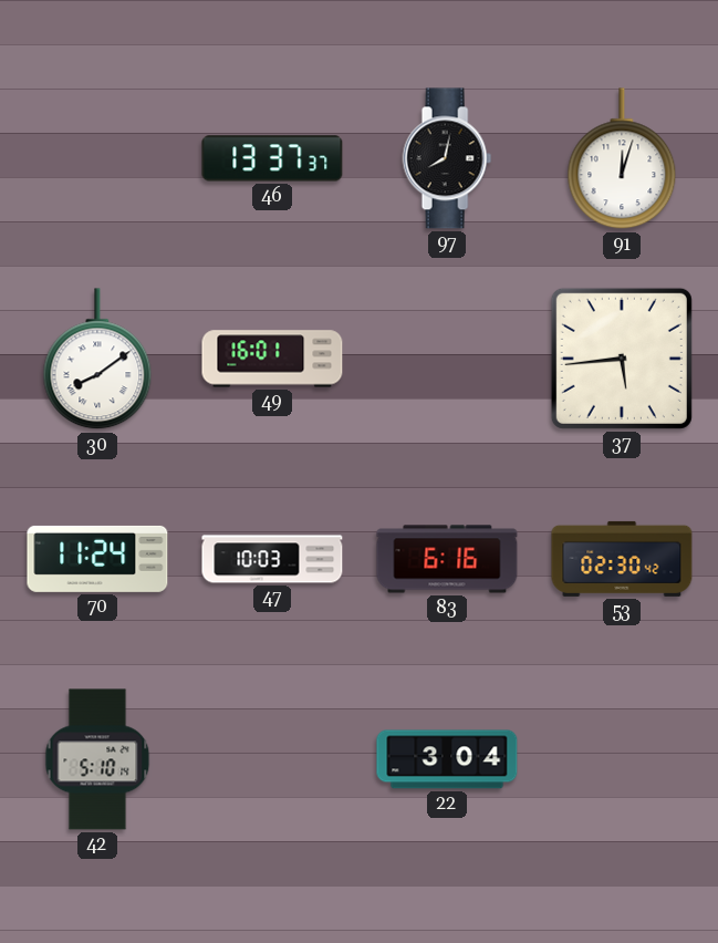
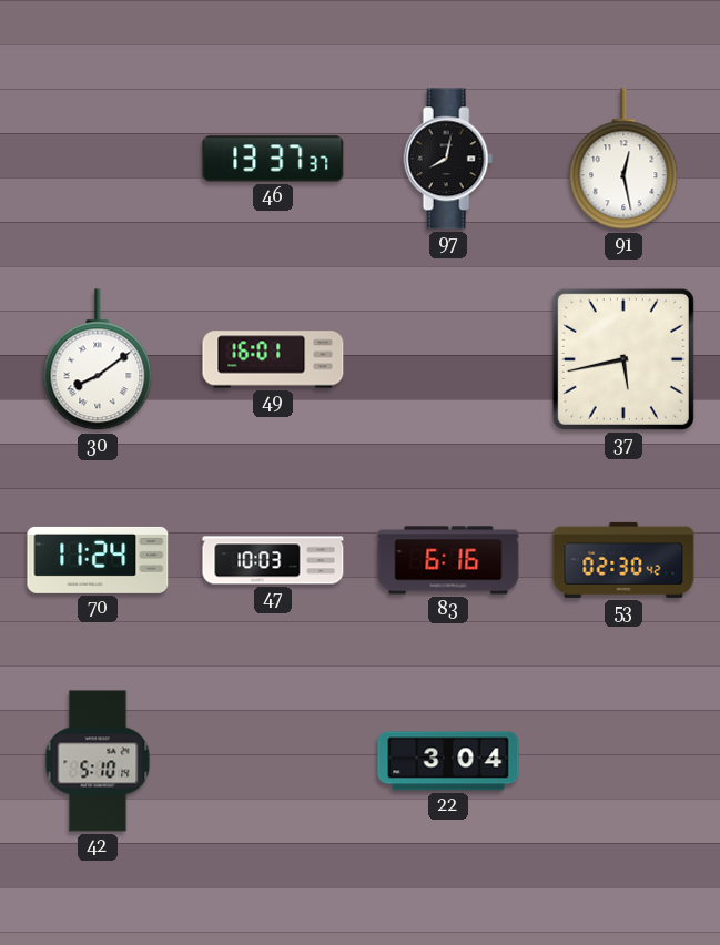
91: 12:03 -> 12:28
37: 5:44 -> 5:43
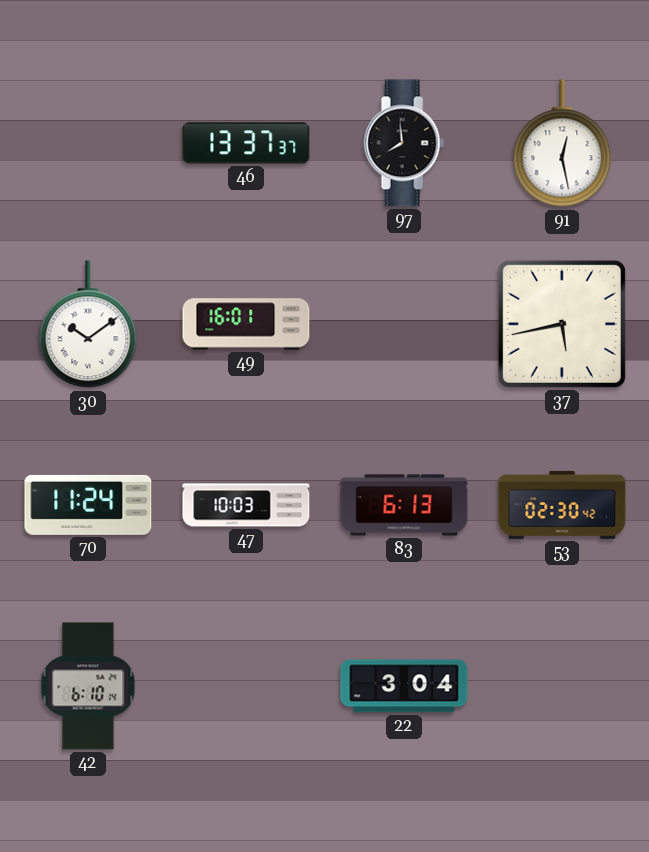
97: 8:02 -> 7:59
30: 8:09 -> 10:09
83: 6:16 -> 6:13
42: 5:10 -> 6:10
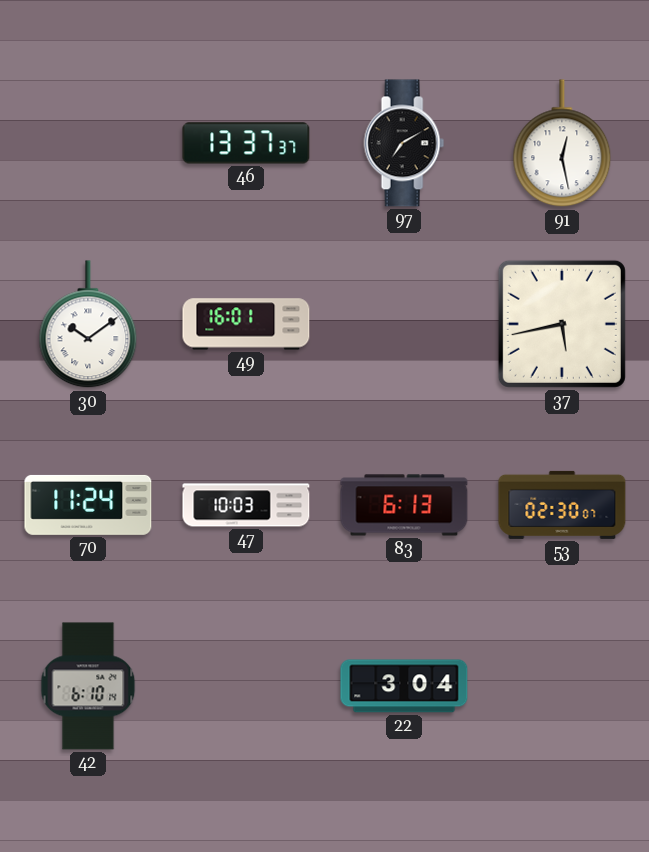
97: 7:59 -> 7:10
53: 02:30:42 -> 02:30:07
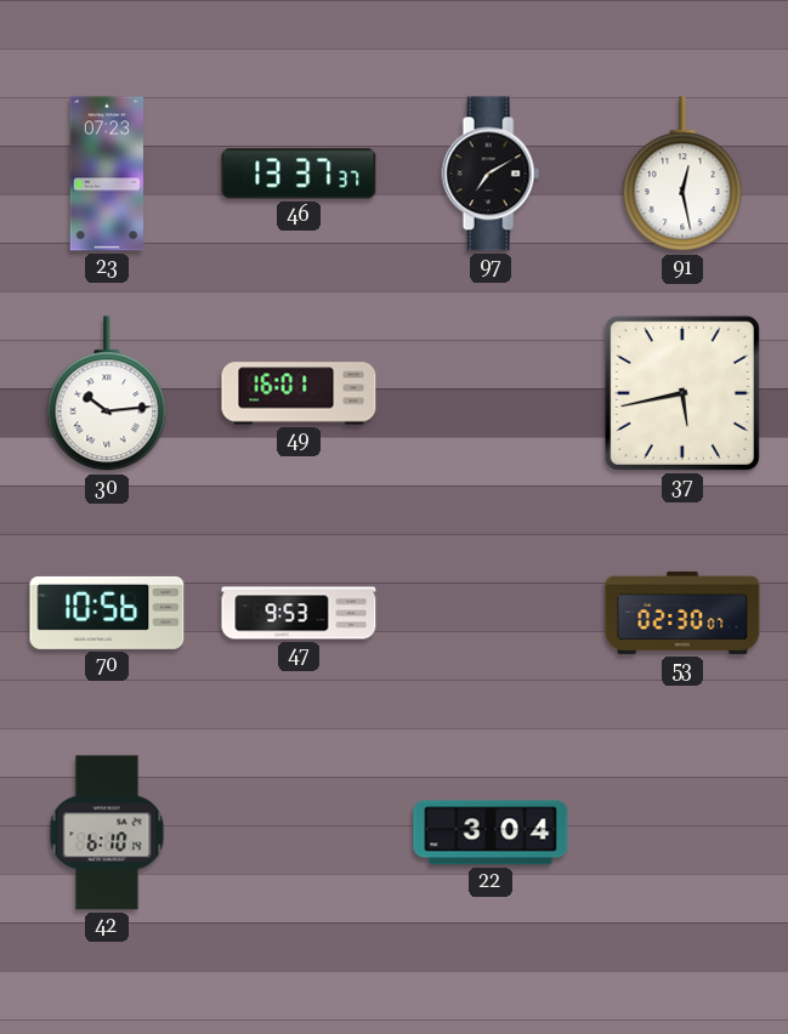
23: none -> 07:23
30: 10:09 -> 10:14
70: 11:24 -> 10:56
47: 10:03 -> 9:53
83: 6:13 -> none
